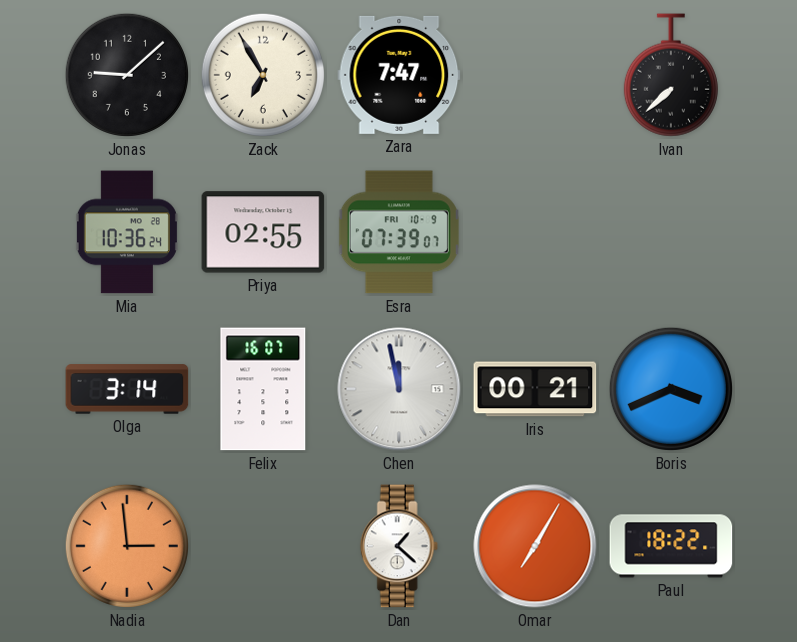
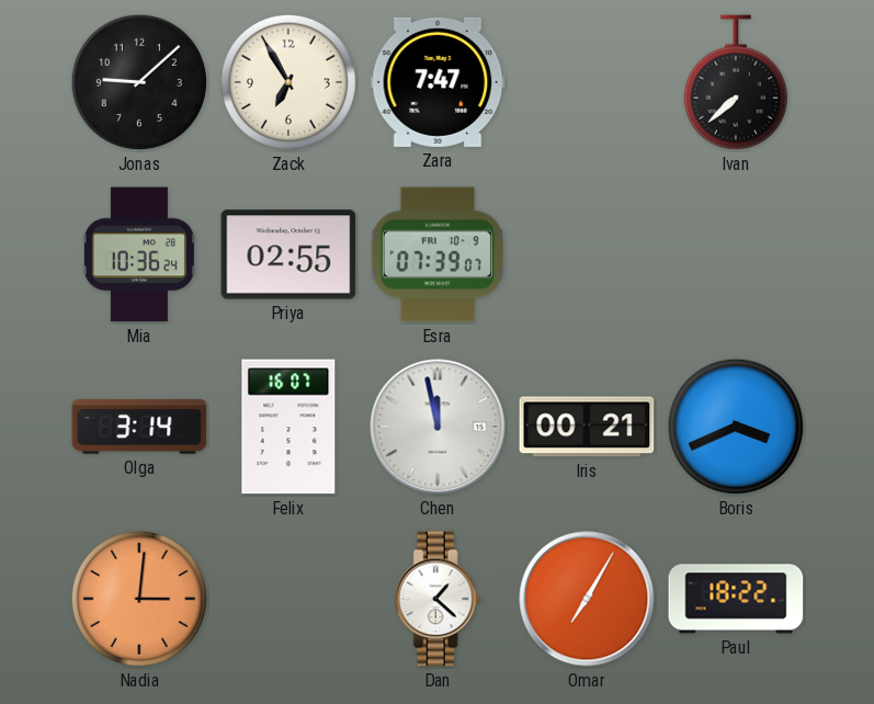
Nadia: 2:59 -> 3:01
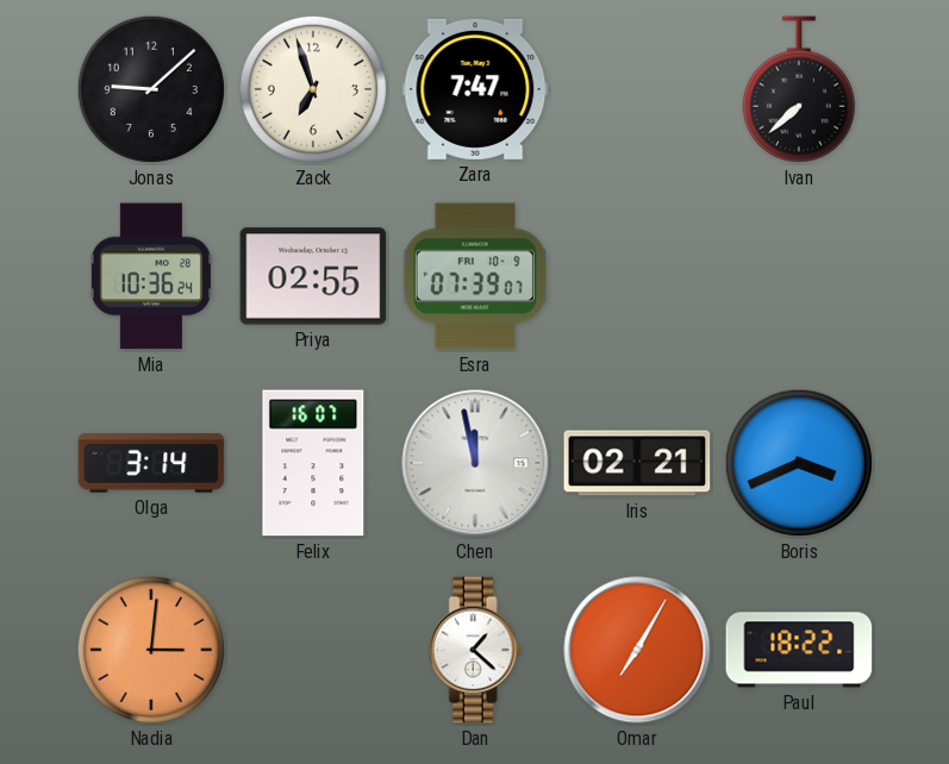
Zack: 6:55 -> 6:57
Iris: 00:21 -> 02:21
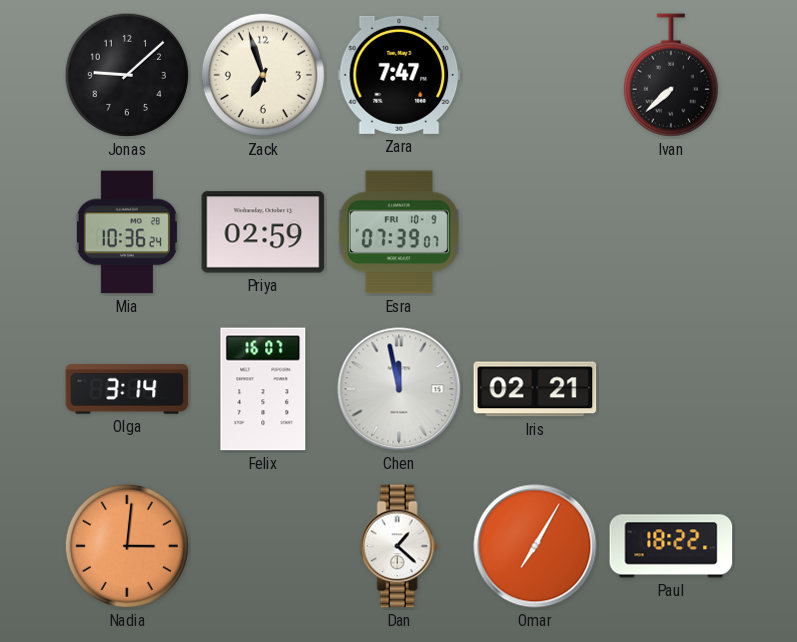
Priya: 02:55 -> 02:59
Boris: 3:41 -> none
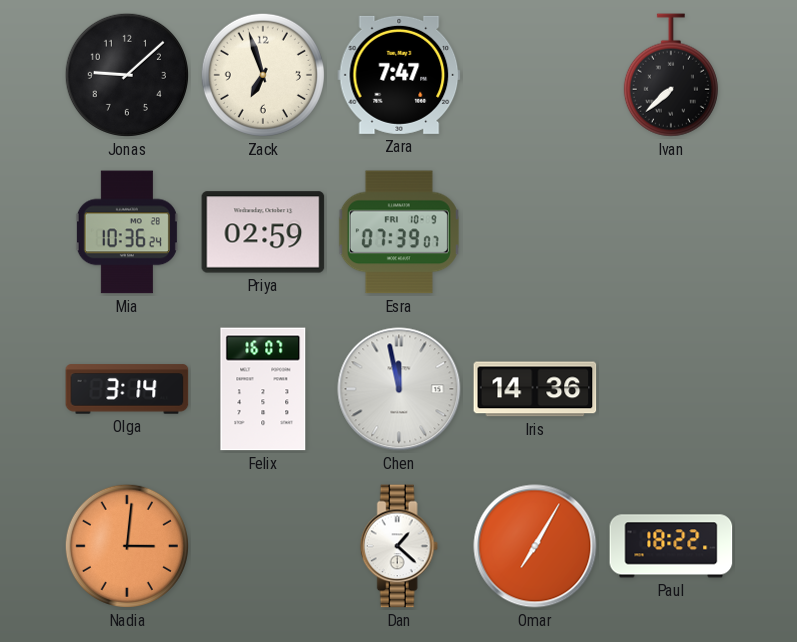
Iris: 02:21 -> 14:36
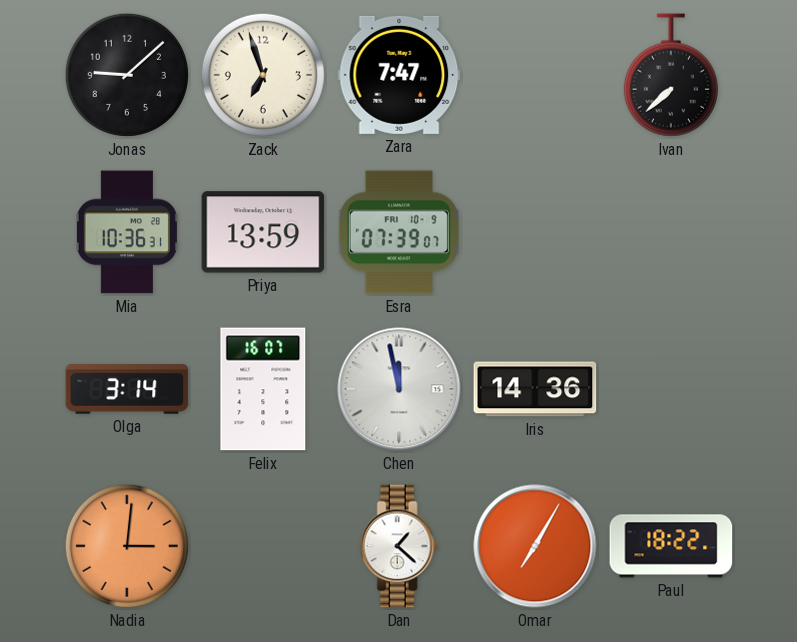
Mia: 10:36:24 -> 10:36:31
Priya: 02:59 -> 13:59
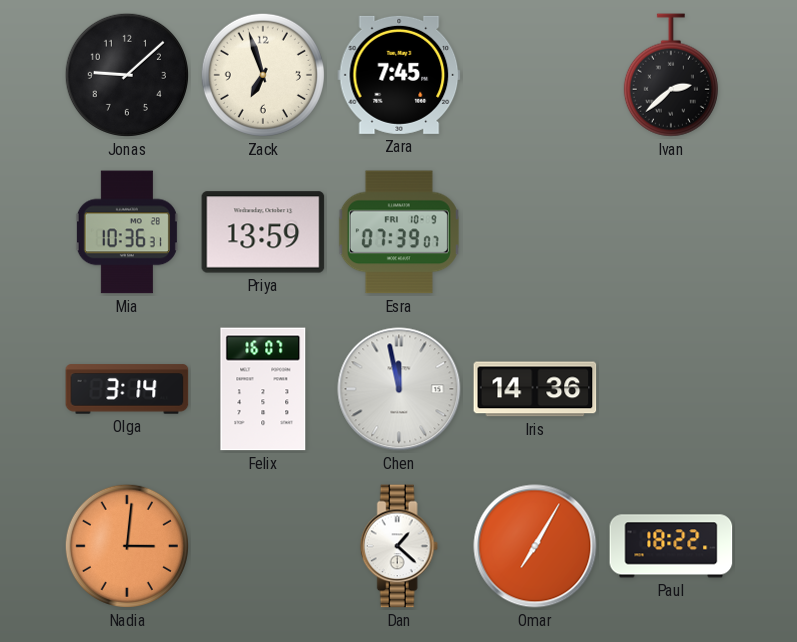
Zara: 7:47 -> 7:45
Ivan: 7:38 -> 2:38
